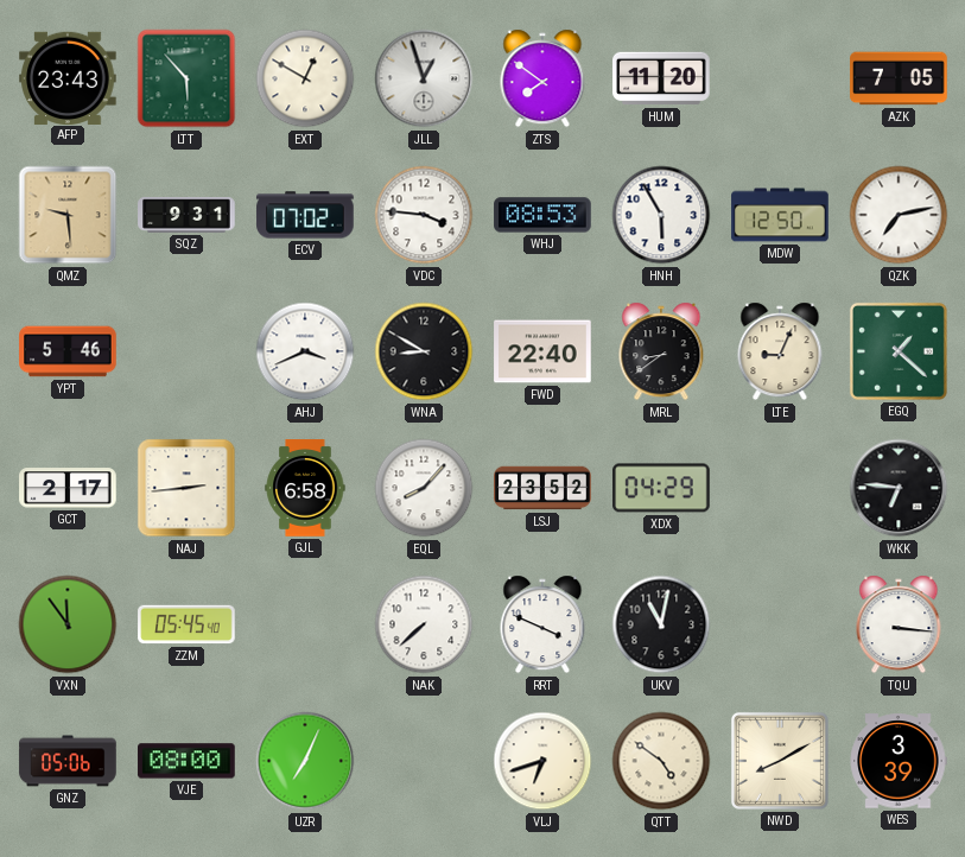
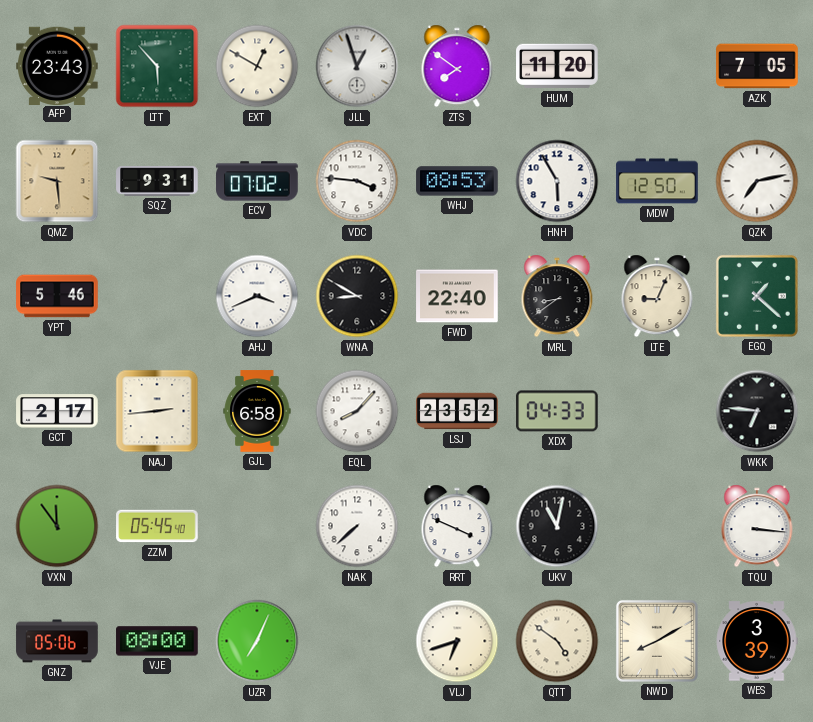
XDX: 04:29 -> 04:33
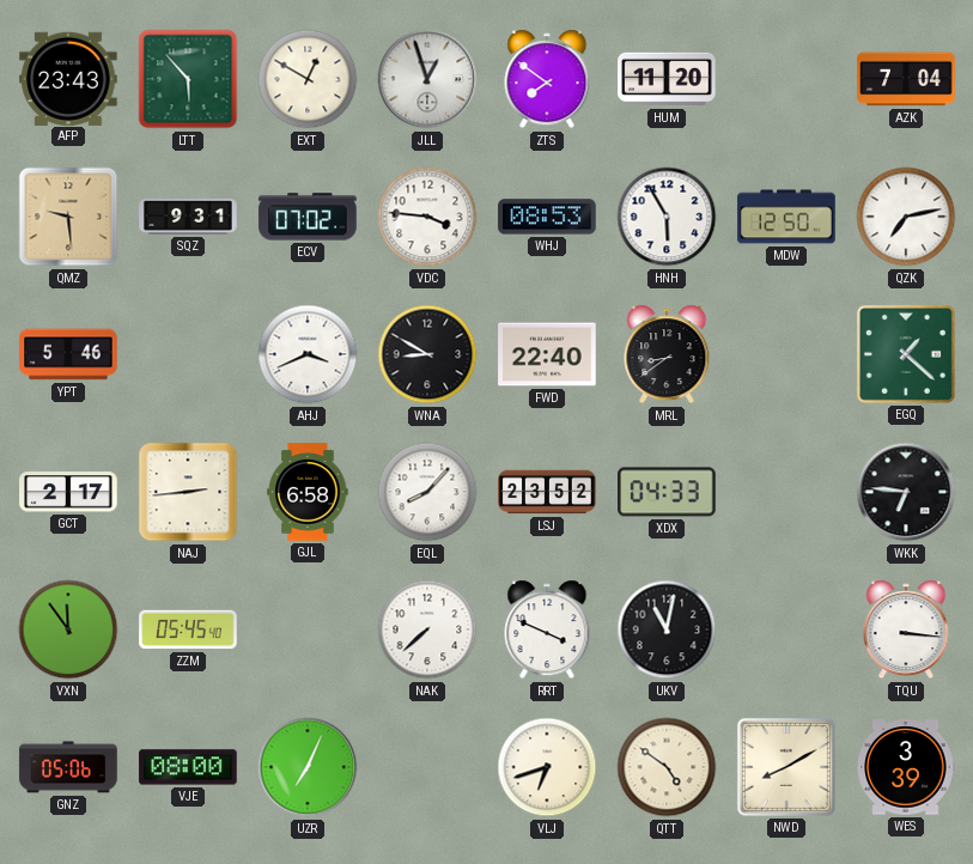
AZK: 7:05 -> 7:04
LTE: 9:04 -> none
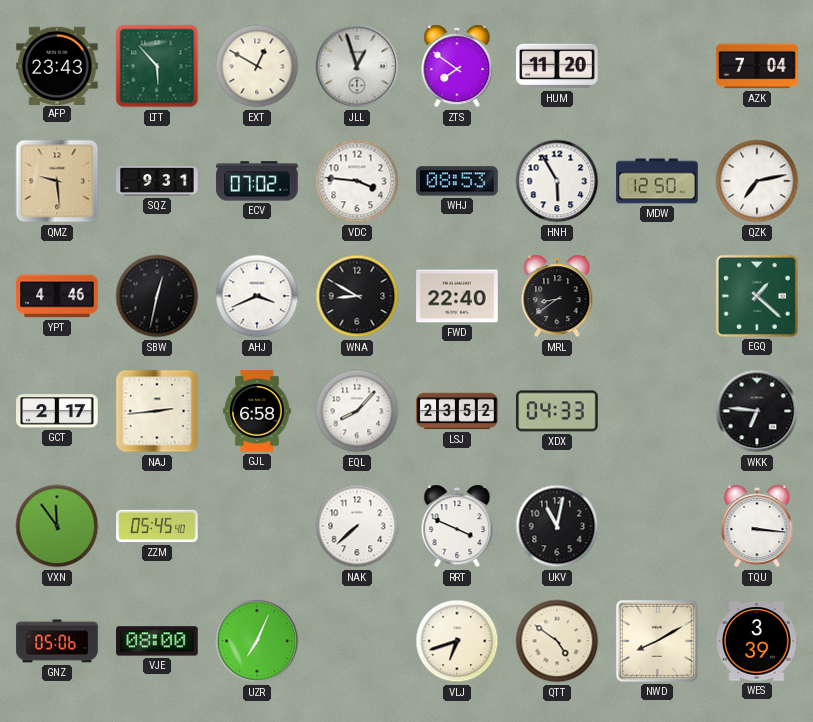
YPT: 5:46 -> 4:46
SBW: none -> 12:32
